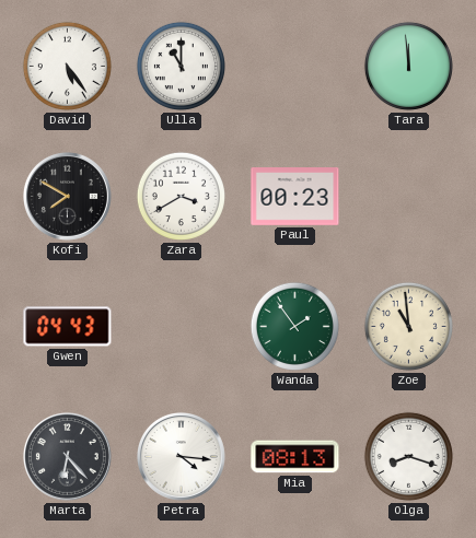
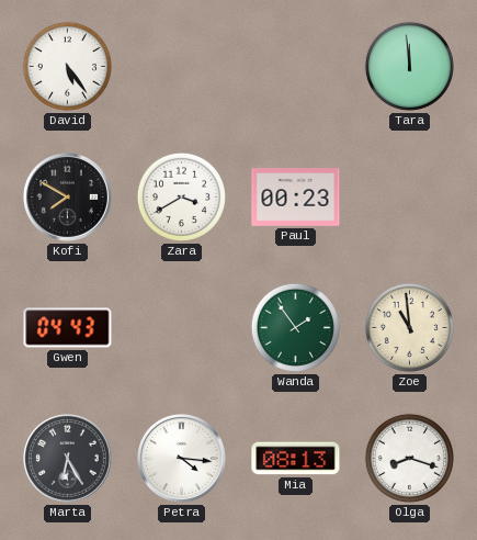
Ulla: 11:00 -> none
Marta: 6:23 -> 6:25
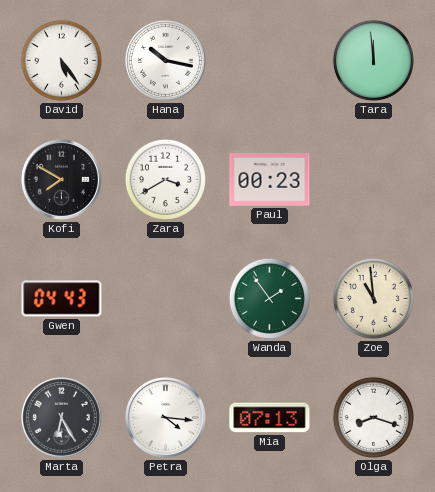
Hana: none -> 10:17
Mia: 08:13 -> 07:13
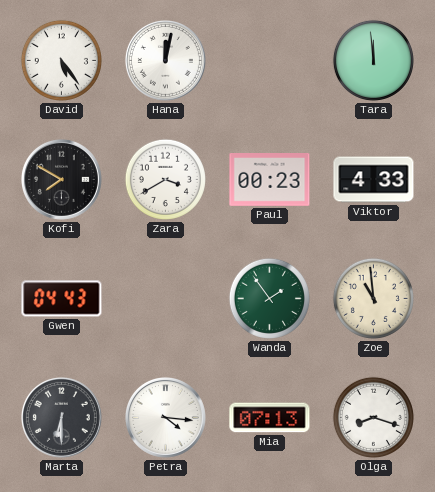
Hana: 10:17 -> 12:02
Viktor: none -> 4:33
Marta: 6:25 -> 6:30
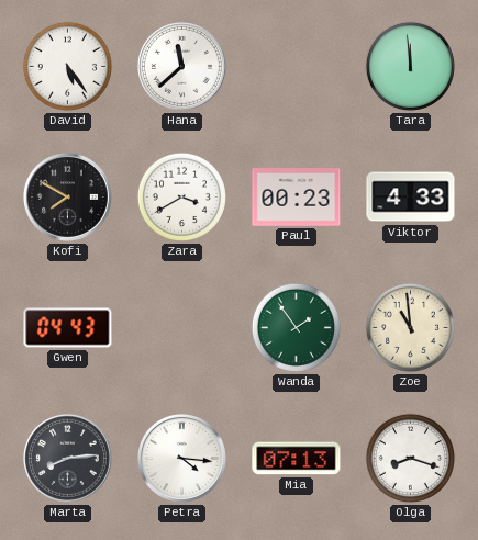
Hana: 12:02 -> 11:38
Marta: 6:30 -> 8:14
